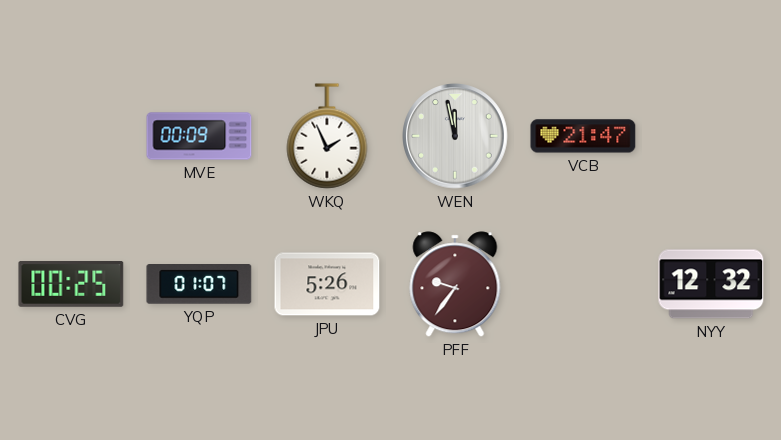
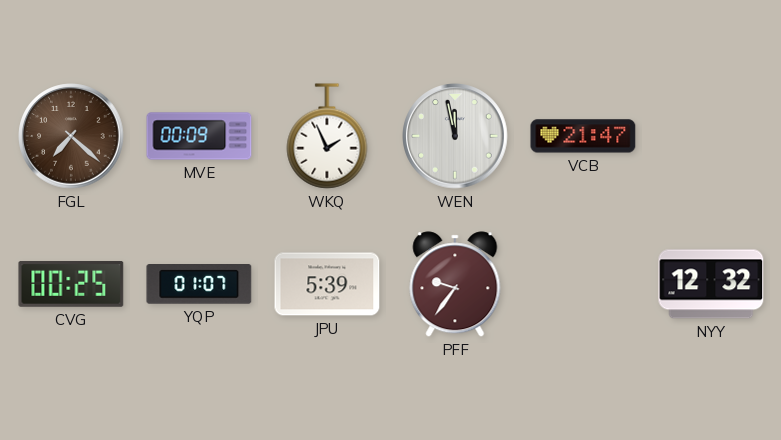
FGL: none -> 7:22
JPU: 5:26 -> 5:39
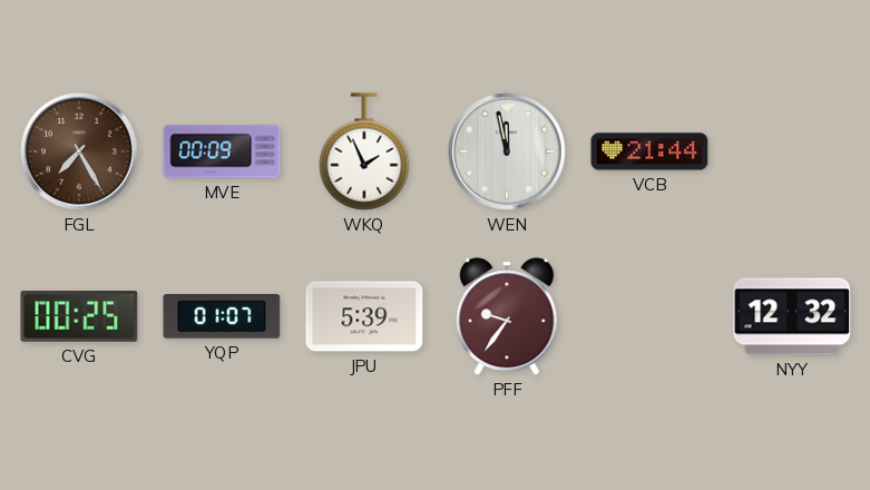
FGL: 7:22 -> 7:25
VCB: 21:47 -> 21:44
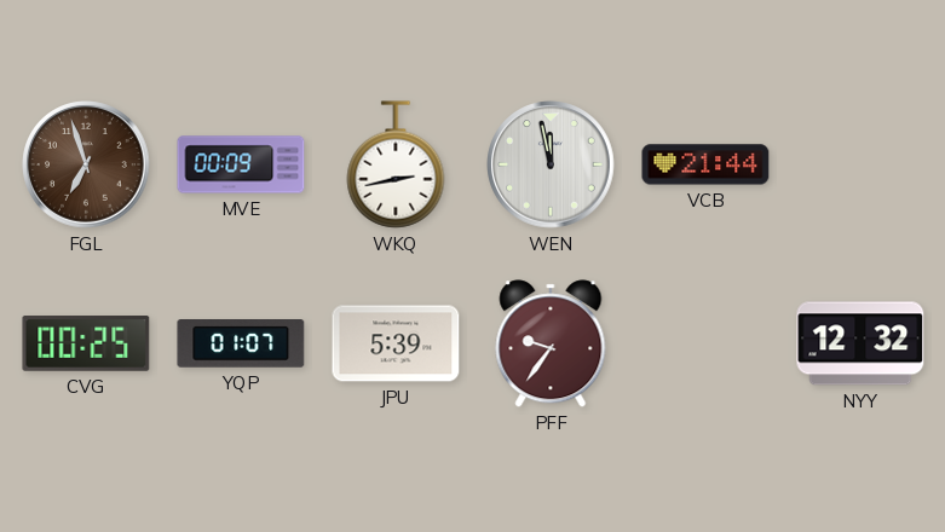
FGL: 7:25 -> 6:57
WKQ: 1:56 -> 2:43
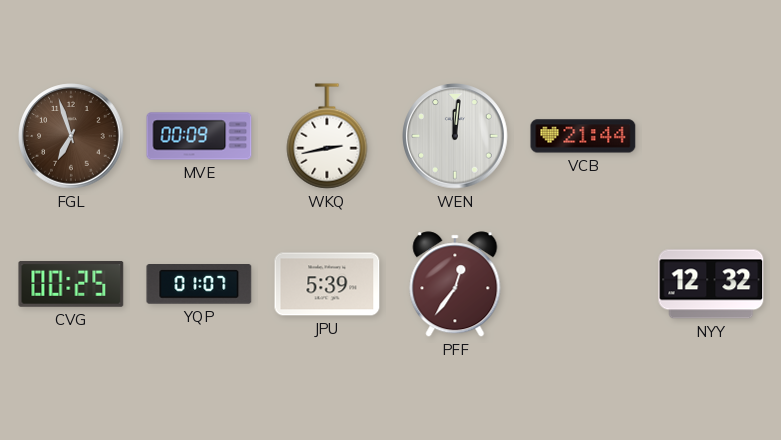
WEN: 11:58 -> 12:01
PFF: 9:36 -> 12:36
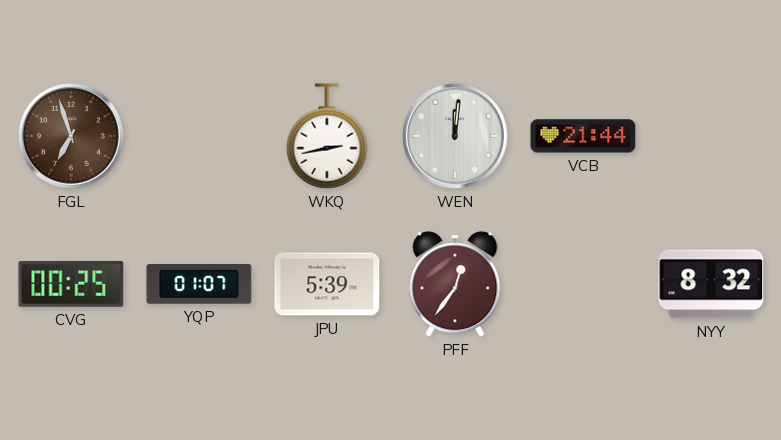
MVE: 00:09 -> none
NYY: 12:32 -> 8:32
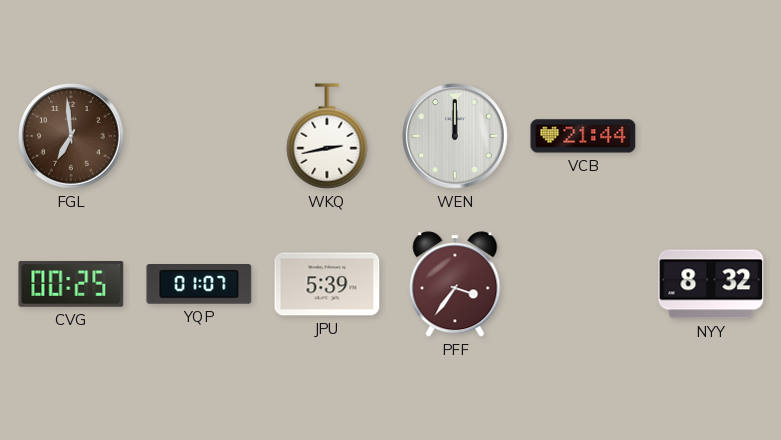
FGL: 6:57 -> 6:59
WEN: 12:01 -> 12:00
PFF: 12:36 -> 3:36
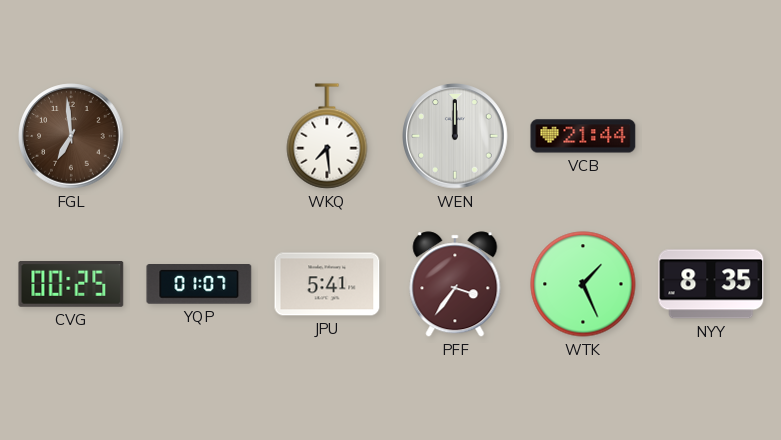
WKQ: 2:43 -> 7:29
JPU: 5:39 -> 5:41
WTK: none -> 1:26
NYY: 8:32 -> 8:35
